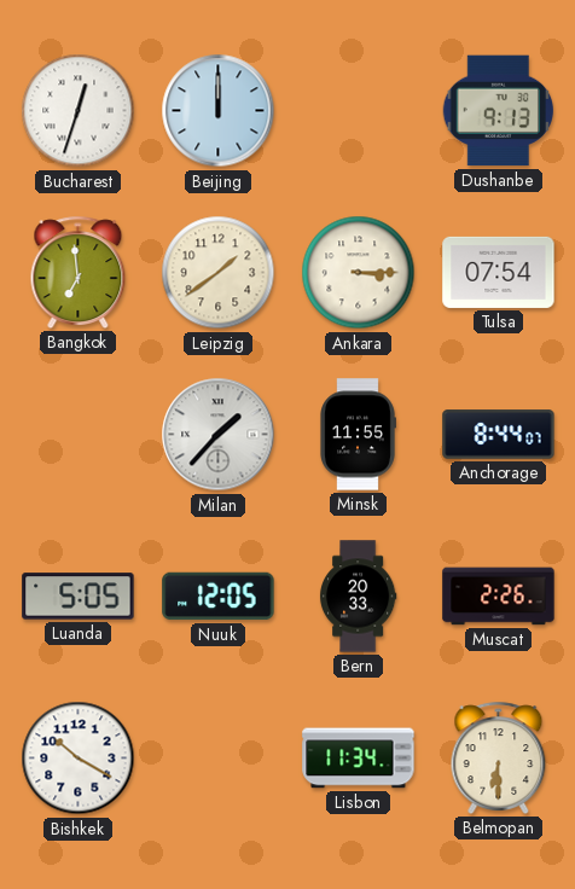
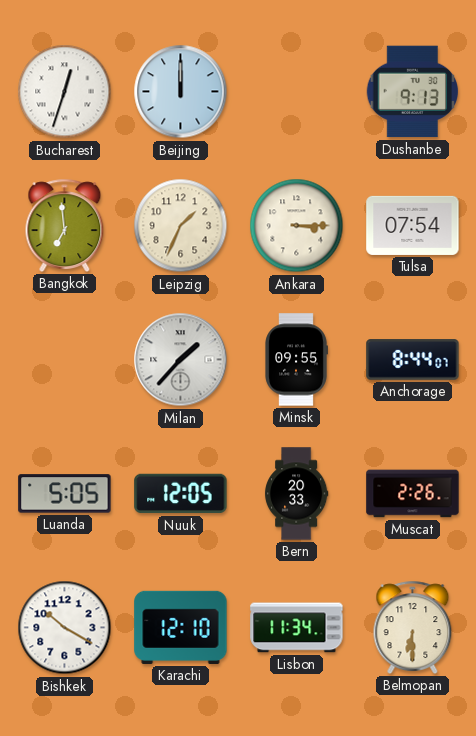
Leipzig: 1:39 -> 1:34
Minsk: 11:55 -> 09:55
Karachi: none -> 12:10
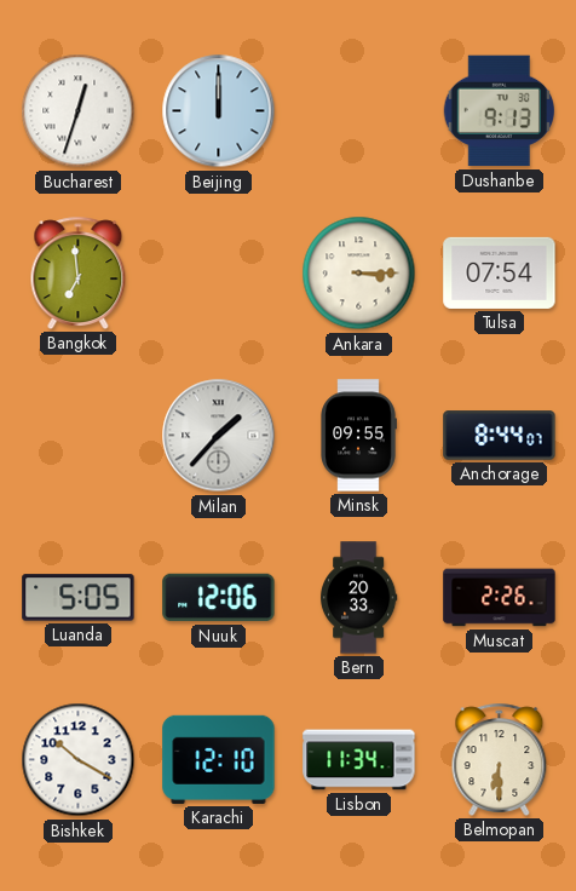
Leipzig: 1:34 -> none
Nuuk: 12:05 -> 12:06
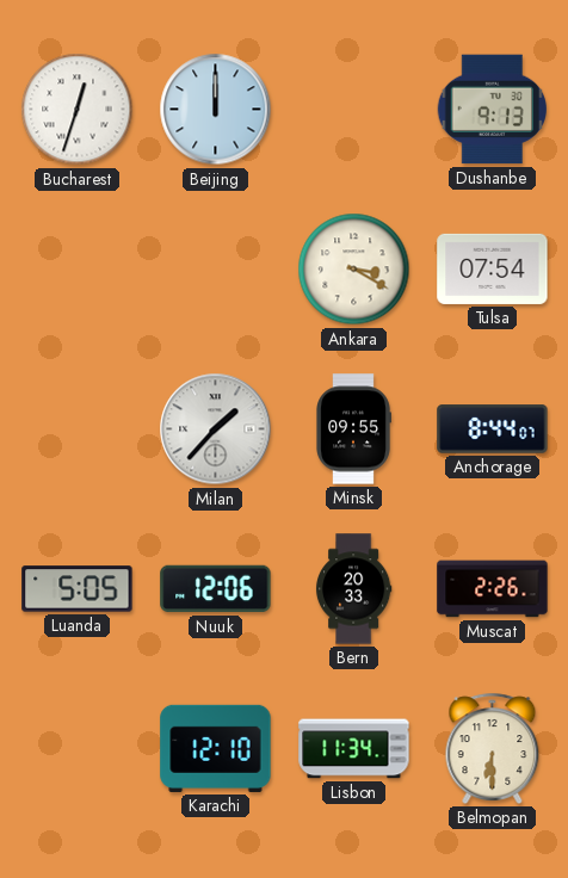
Bangkok: 6:59 -> none
Ankara: 3:15 -> 3:20
Bishkek: 10:20 -> none
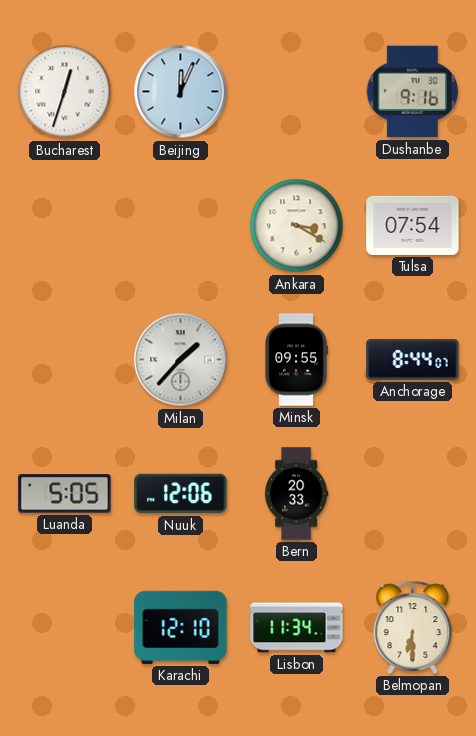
Beijing: 12:00 -> 12:04
Dushanbe: 9:13 -> 9:16
Muscat: 2:26 -> none
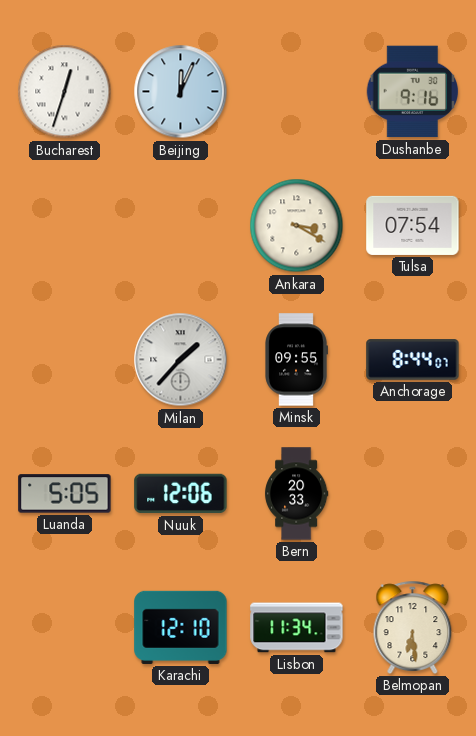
Belmopan: 6:30 -> 6:29
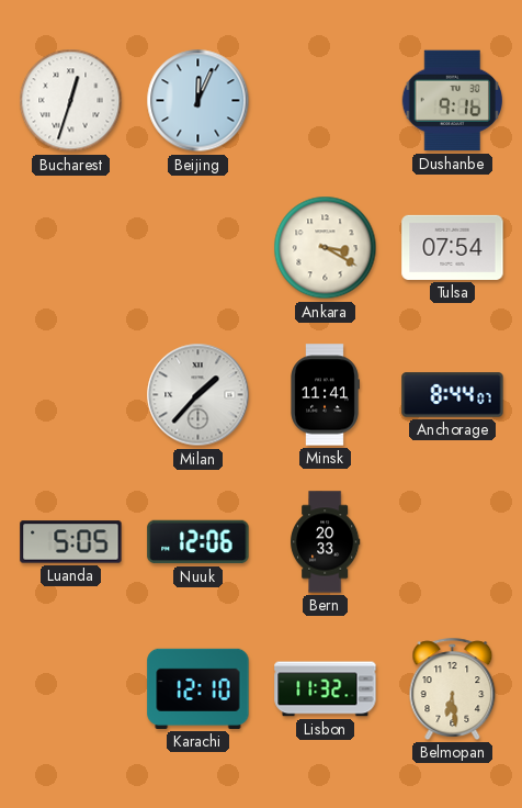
Minsk: 09:55 -> 11:41
Lisbon: 11:34 -> 11:32
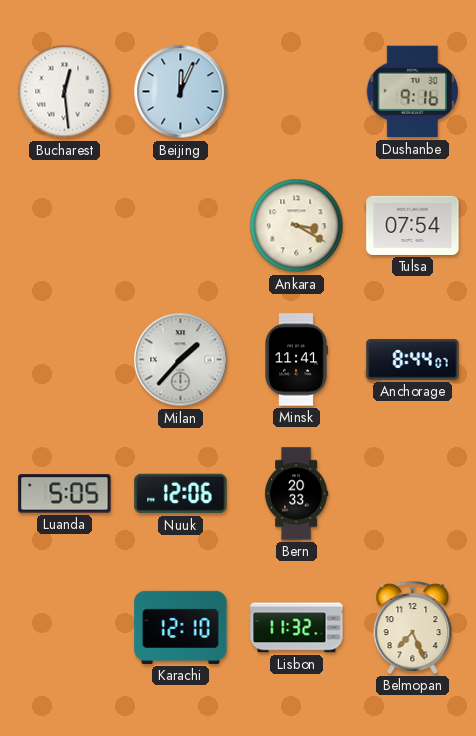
Bucharest: 12:33 -> 12:29
Belmopan: 6:29 -> 7:26
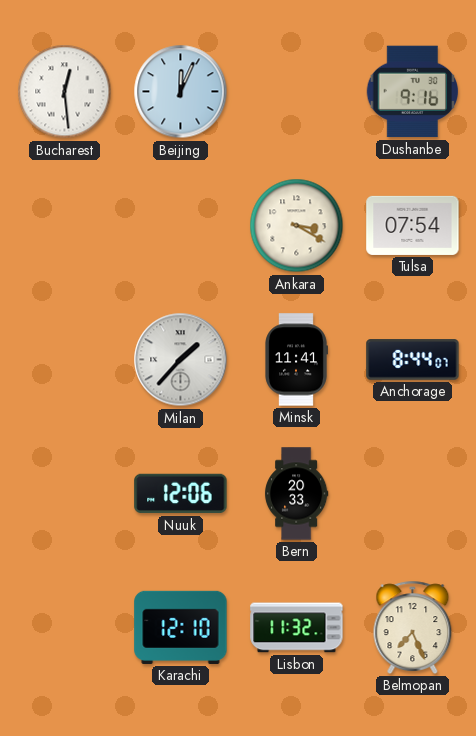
Luanda: 5:05 -> none
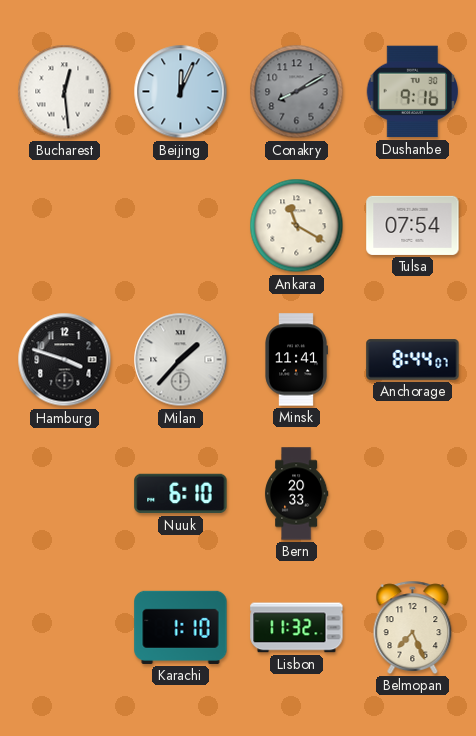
Conakry: none -> 8:10
Ankara: 3:20 -> 11:20
Hamburg: none -> 3:48
Nuuk: 12:06 -> 6:10
Karachi: 12:10 -> 1:10
